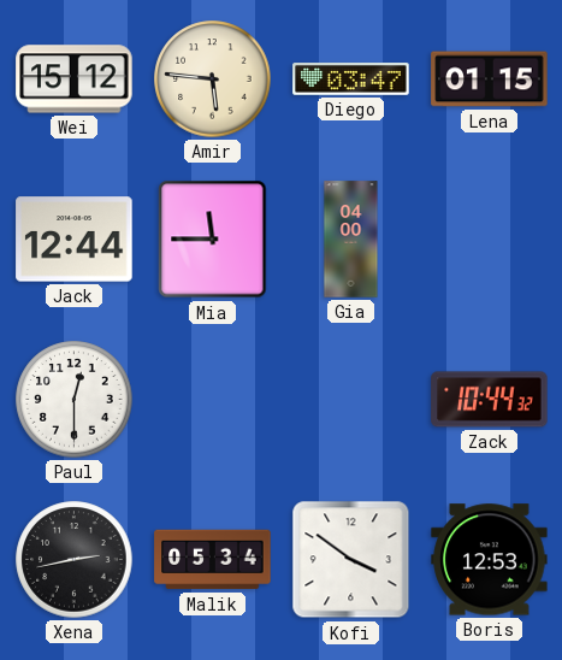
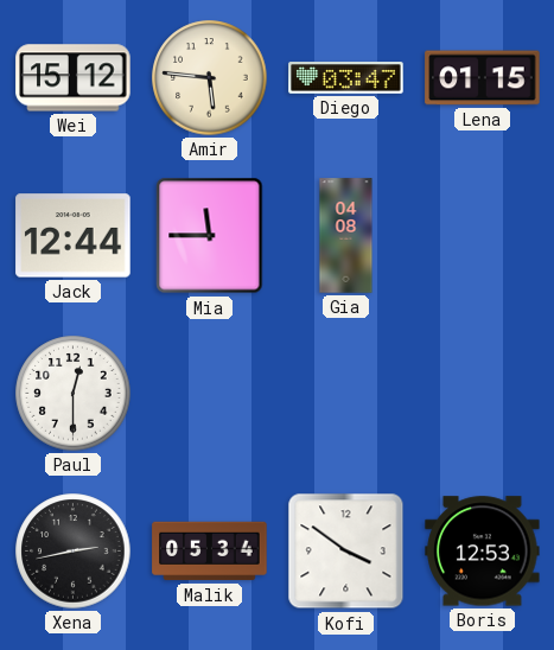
Gia: 04:00 -> 04:08
Zack: 10:44 -> none
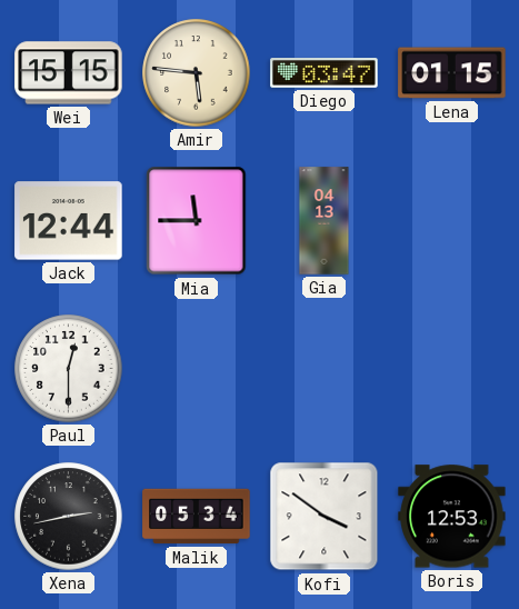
Wei: 15:12 -> 15:15
Gia: 04:08 -> 04:13
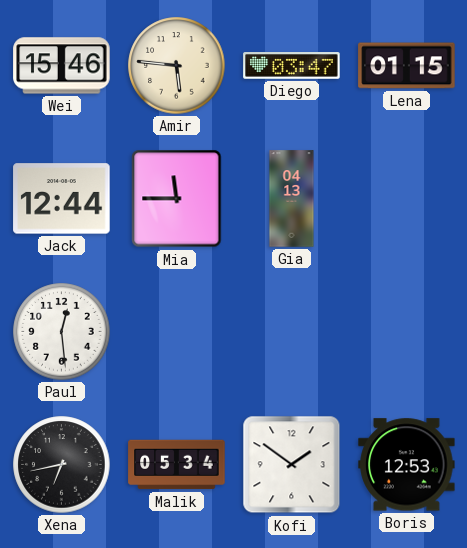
Wei: 15:15 -> 15:46
Paul: 12:30 -> 12:29
Xena: 2:43 -> 6:43
Kofi: 3:51 -> 1:51
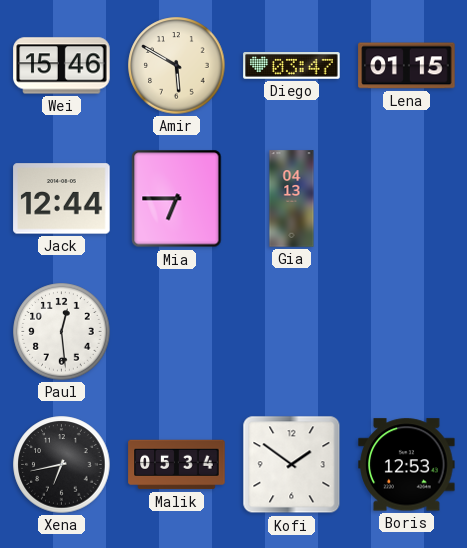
Amir: 5:46 -> 5:50
Mia: 11:45 -> 6:45
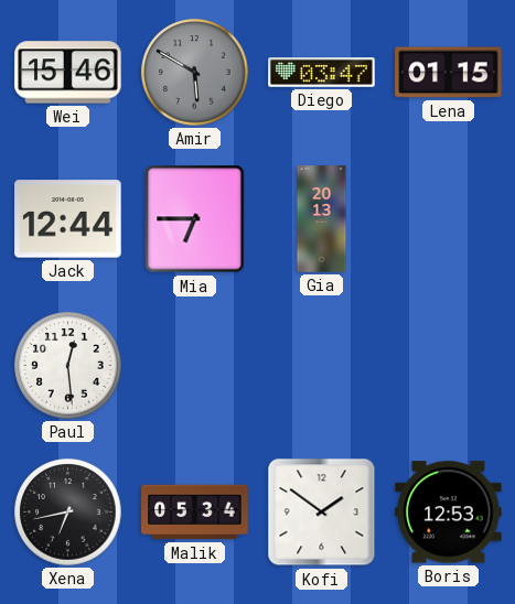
Amir dial: cream -> grey
Gia: 04:13 -> 20:13
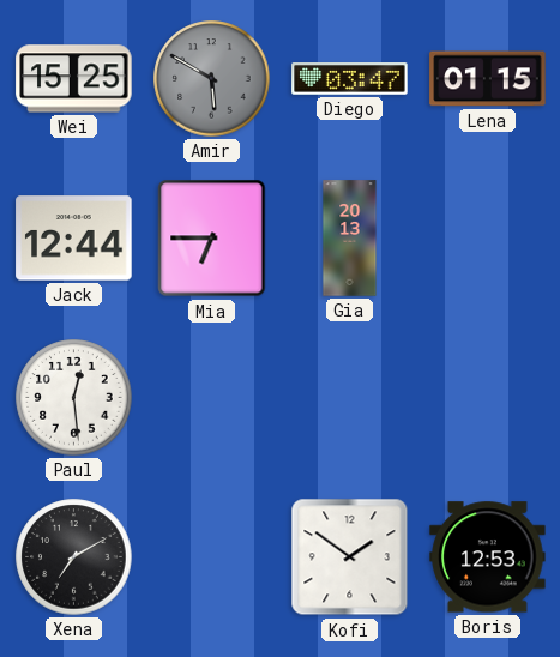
Wei: 15:46 -> 15:25
Xena: 6:43 -> 7:10
Malik: 05:34 -> none
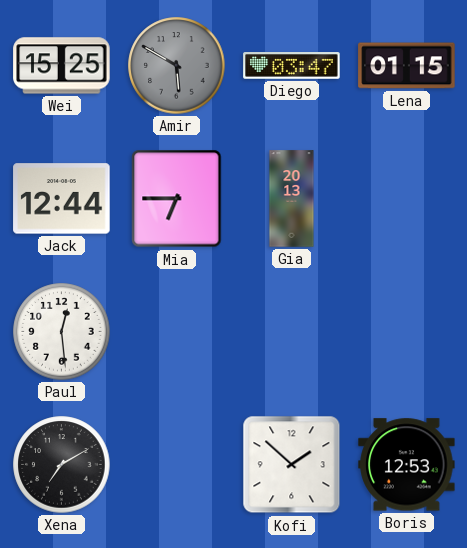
Kofi: 1:51 -> 1:52
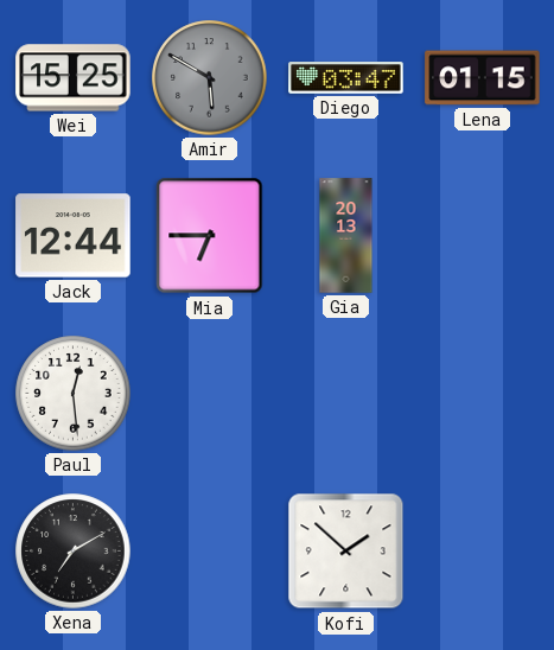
Boris: 12:53 -> none
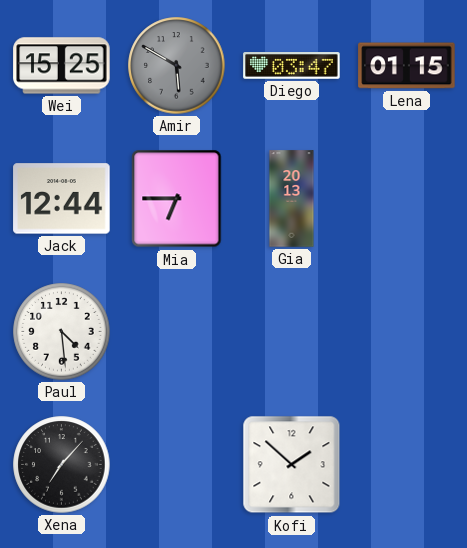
Paul: 12:29 -> 4:29
Xena: 7:10 -> 7:07
